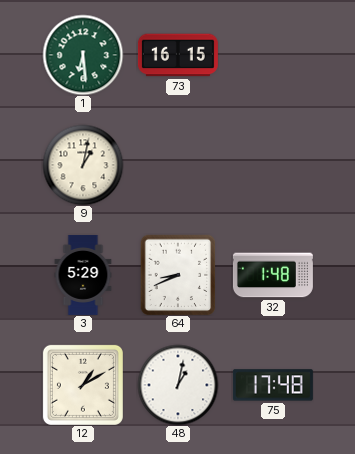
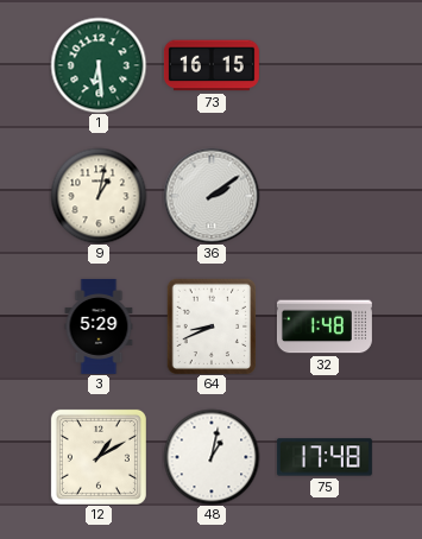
36: none -> 2:09
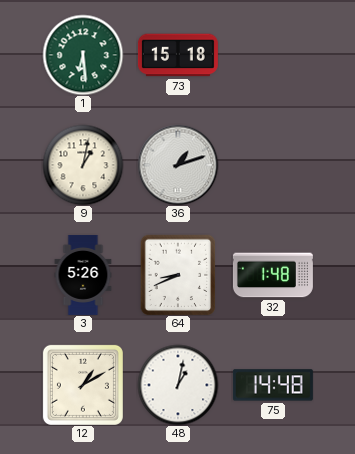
73: 16:15 -> 15:18
36: 2:09 -> 1:12
3: 5:29 -> 5:26
75: 17:48 -> 14:48
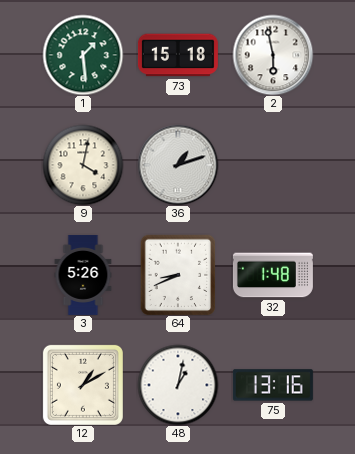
1: 6:29 -> 1:29
2: none -> 5:58
9: 1:02 -> 4:02
75: 14:48 -> 13:16
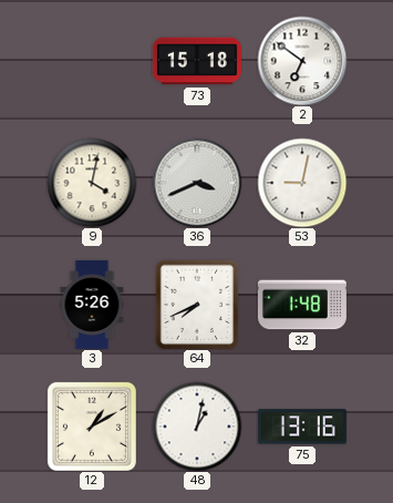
1: 1:29 -> none
2: 5:58 -> 6:51
36: 1:12 -> 3:41
53: none -> 9:02
64: 8:41 -> 7:41
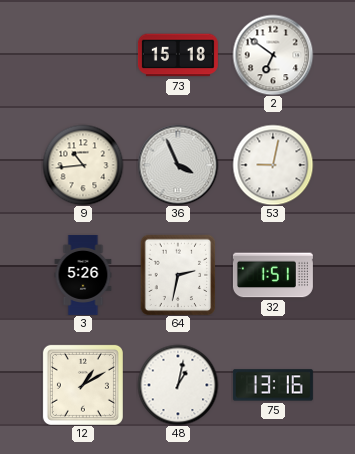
9: 4:02 -> 10:44
36: 3:41 -> 3:56
64: 7:41 -> 2:32
32: 1:48 -> 1:51
